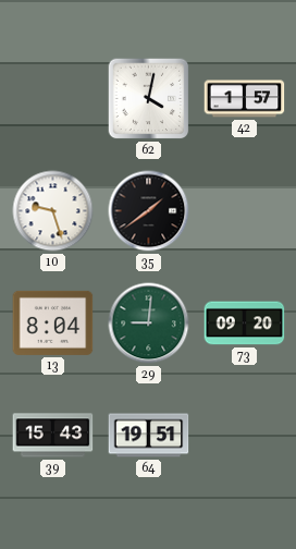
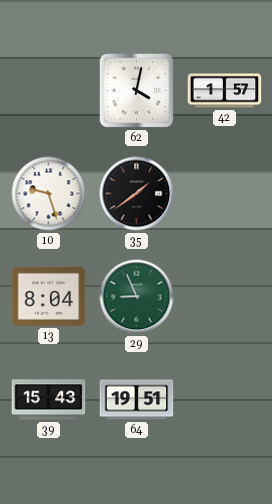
29: 9:01 -> 8:56
73: 09:20 -> none
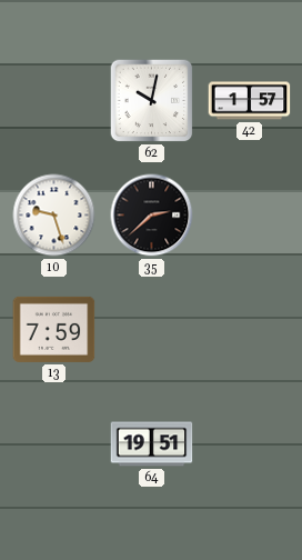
62: 4:02 -> 10:02
35: 1:39 -> 2:38
13: 8:04 -> 7:59
29: 8:56 -> none
39: 15:43 -> none
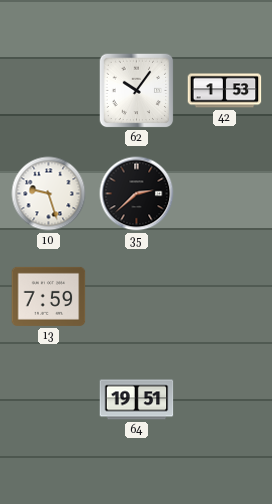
62: 10:02 -> 10:06
42: 1:57 -> 1:53
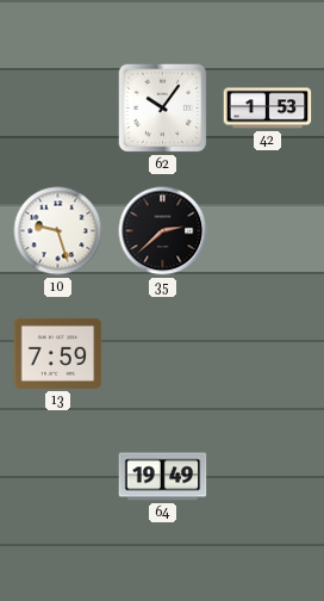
64: 19:51 -> 19:49
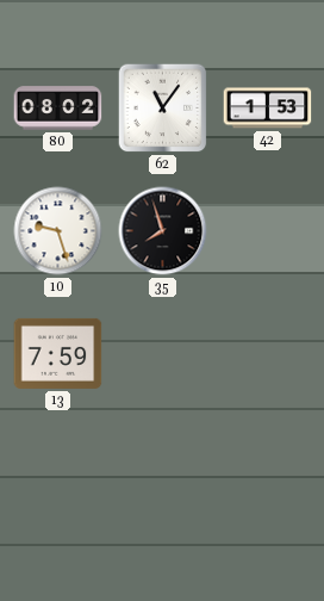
80: none -> 08:02
62: 10:06 -> 11:06
35: 2:38 -> 7:57
64: 19:49 -> none
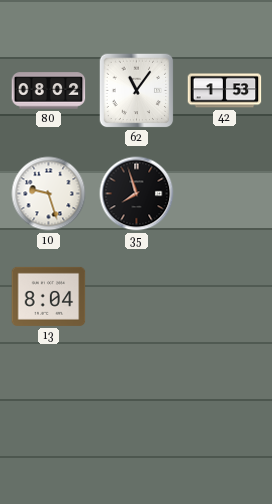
13: 7:59 -> 8:04
